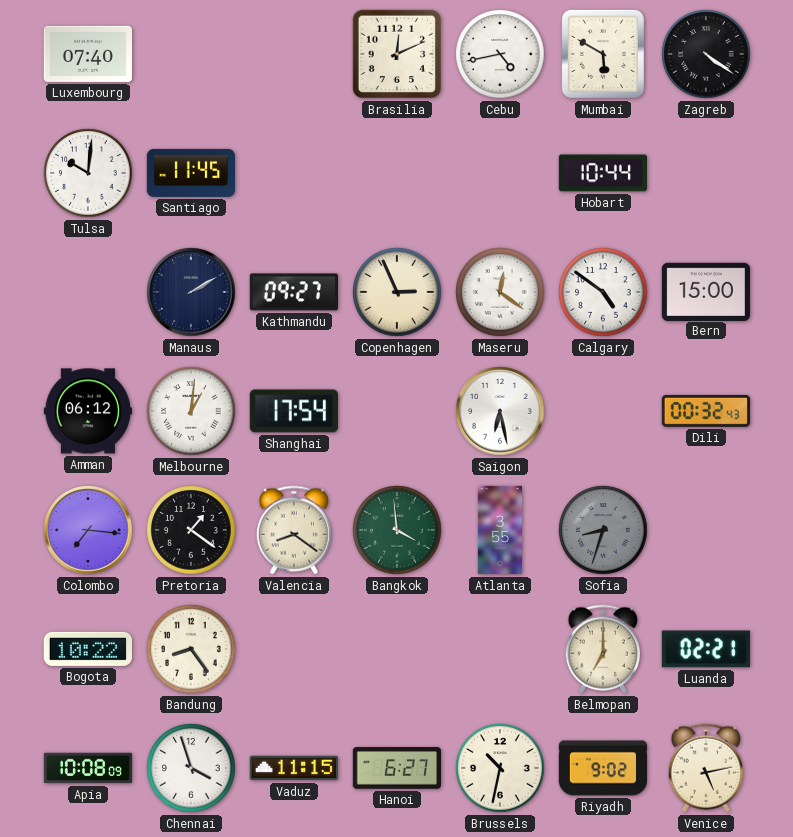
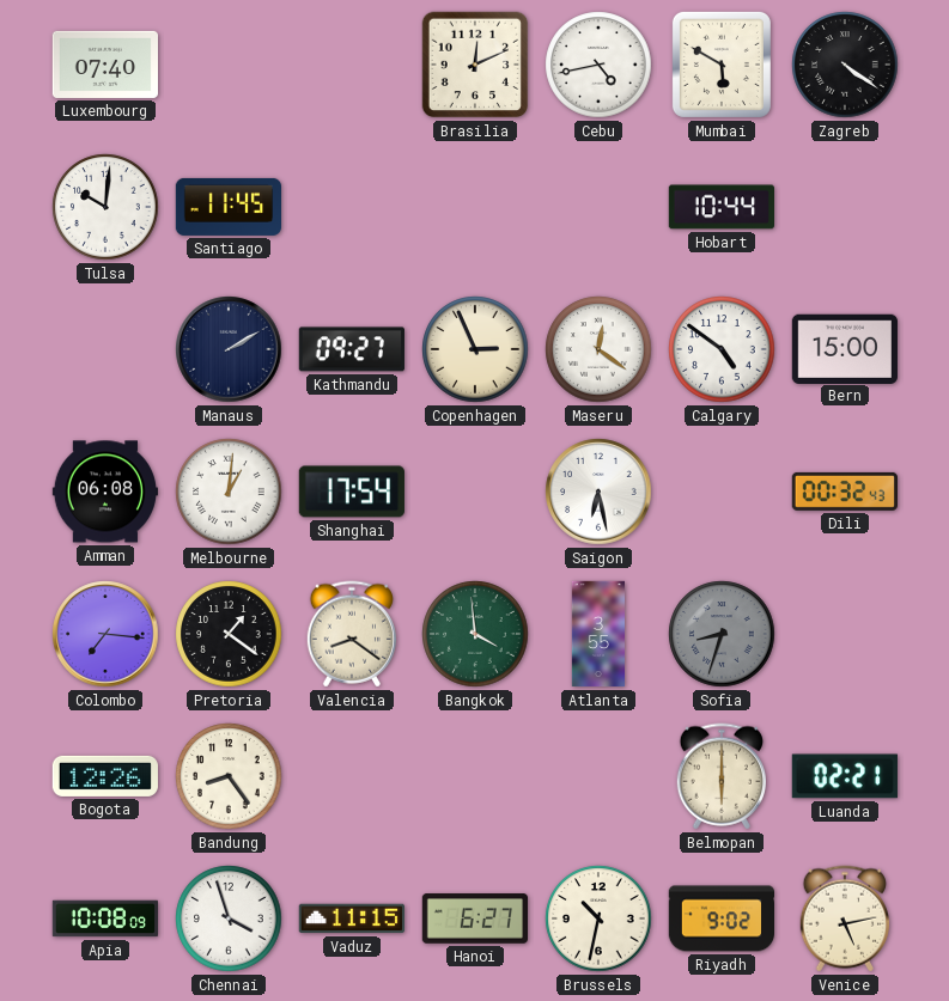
Amman: 06:12 -> 06:08
Bogota: 10:22 -> 12:26
Belmopan: 7:00 -> 6:00
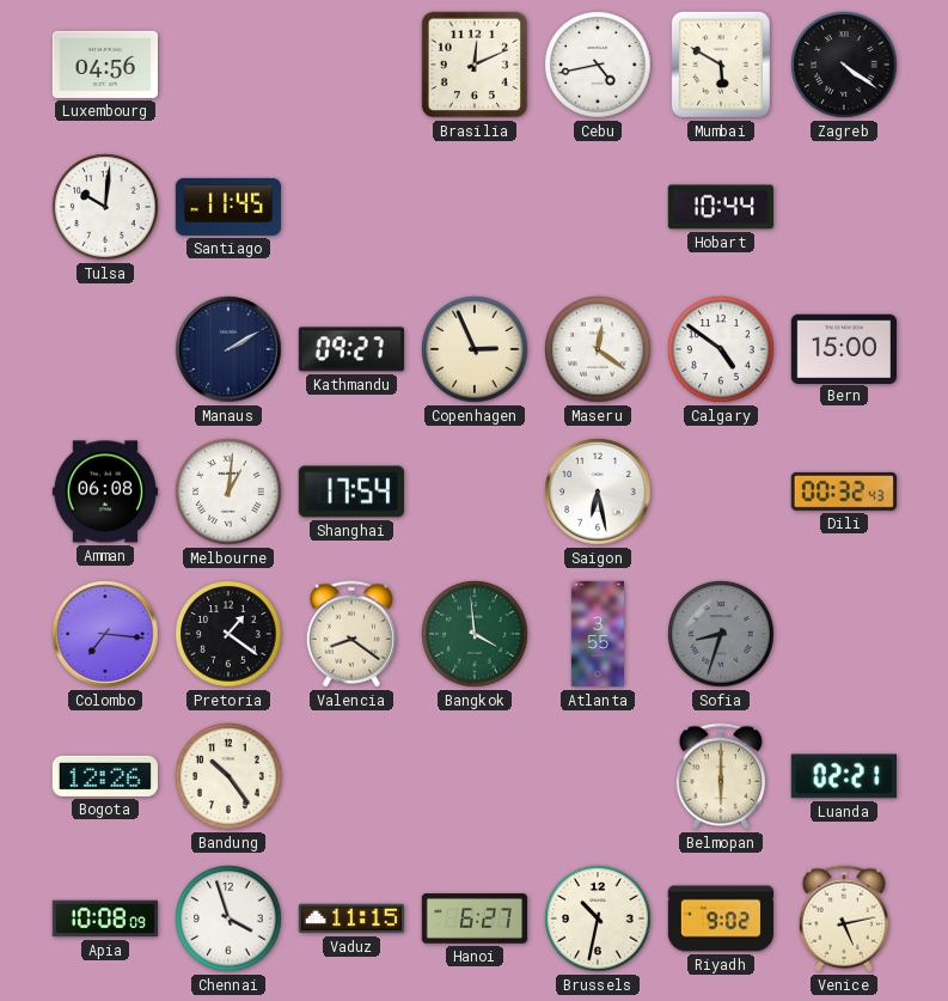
Luxembourg: 07:40 -> 04:56
Bandung: 8:24 -> 10:24
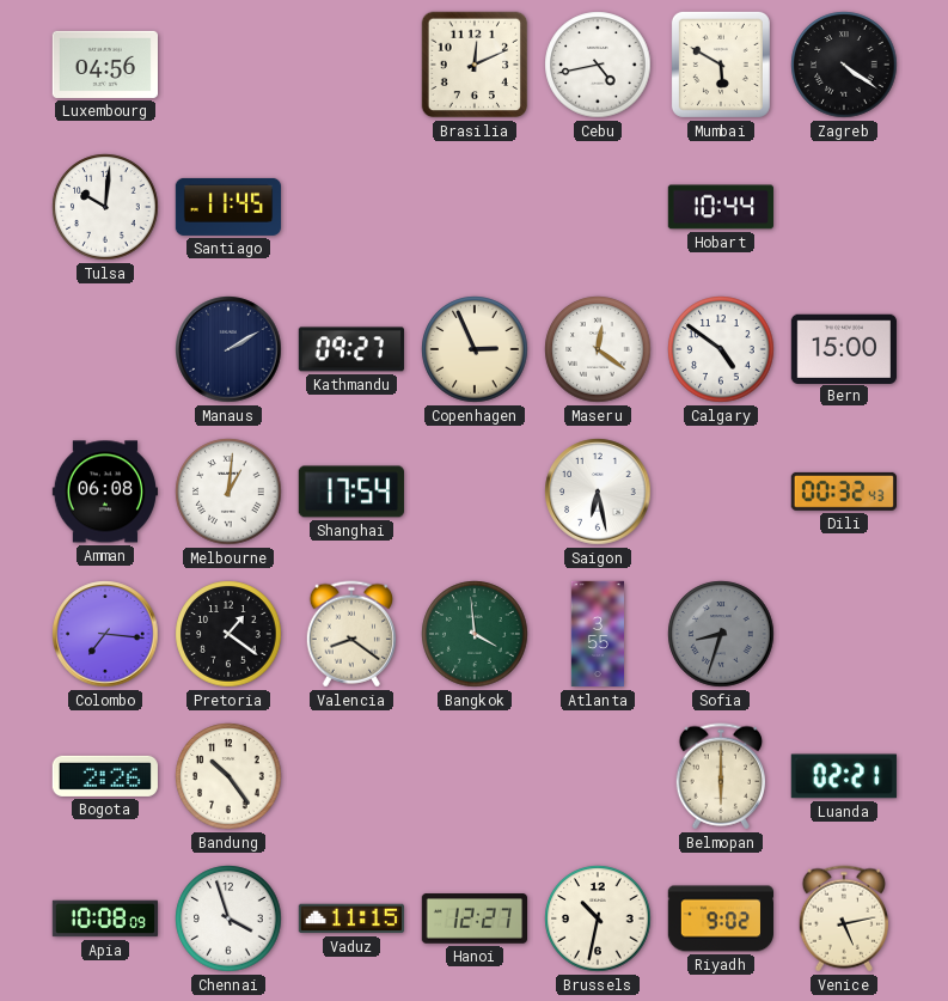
Bogota: 12:26 -> 2:26
Hanoi: 6:27 -> 12:27
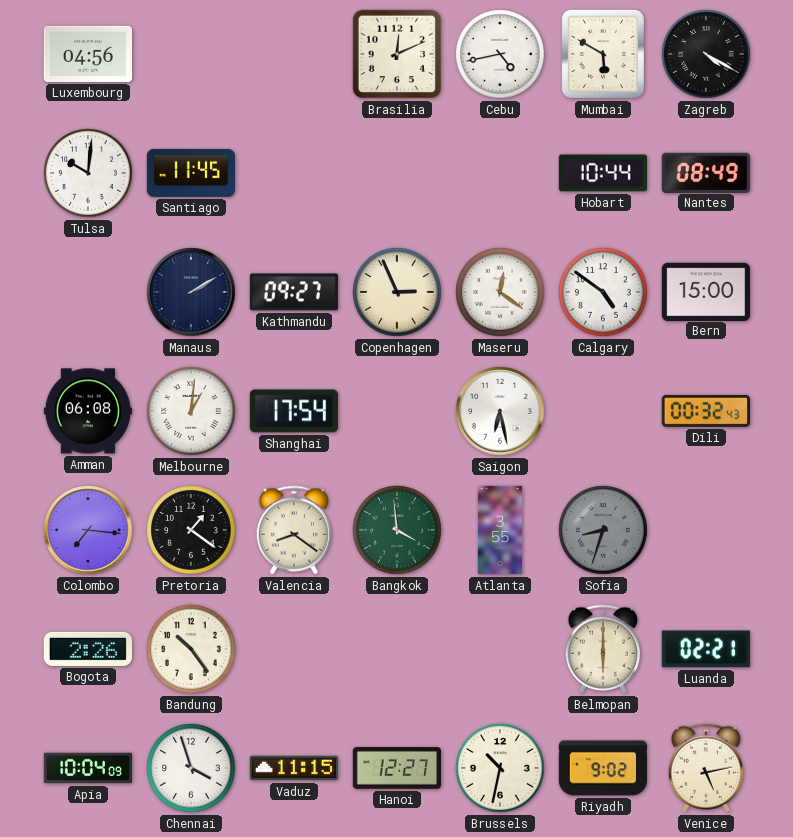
Zagreb: 4:21 -> 4:20
Nantes: none -> 08:49
Apia: 10:08 -> 10:04
